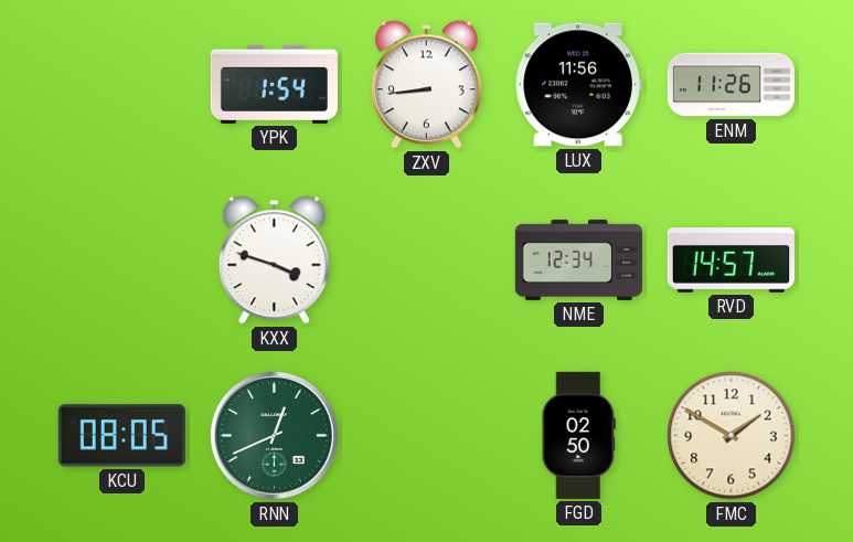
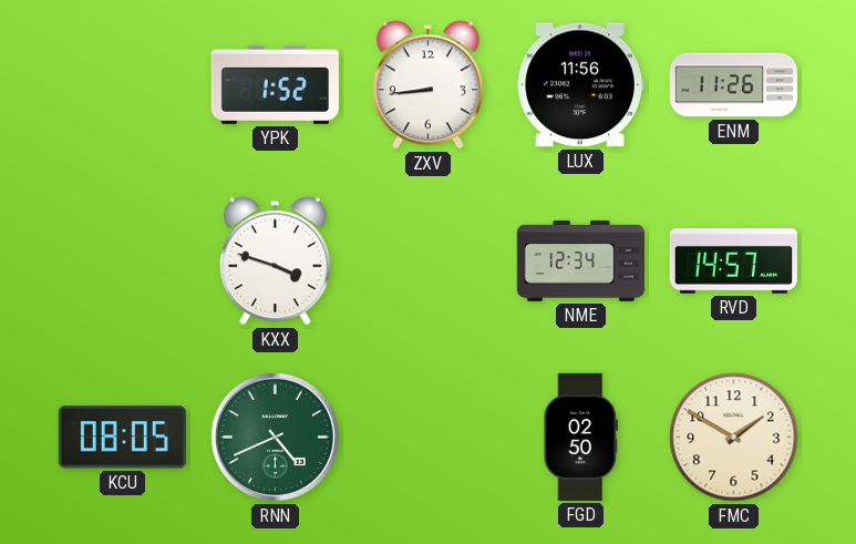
YPK: 1:54 -> 1:52
RNN: 12:41 -> 4:41
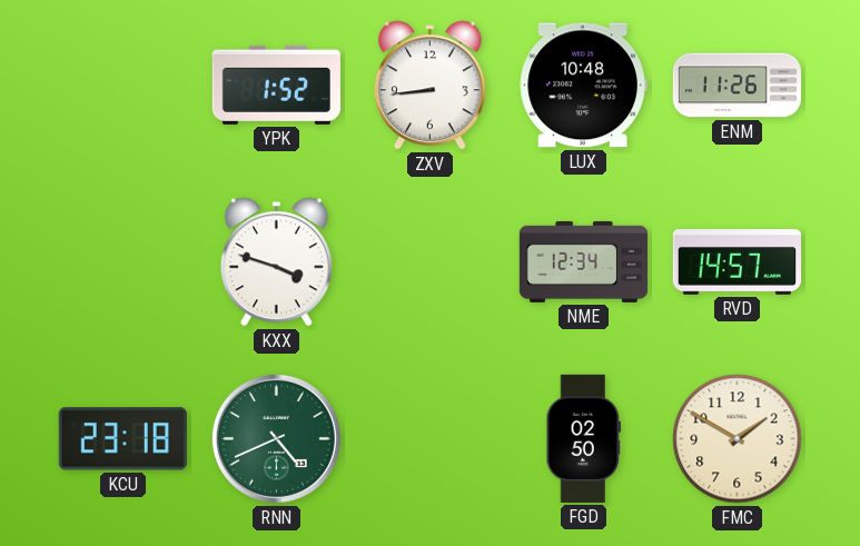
LUX: 11:56 -> 10:48
KCU: 08:05 -> 23:18
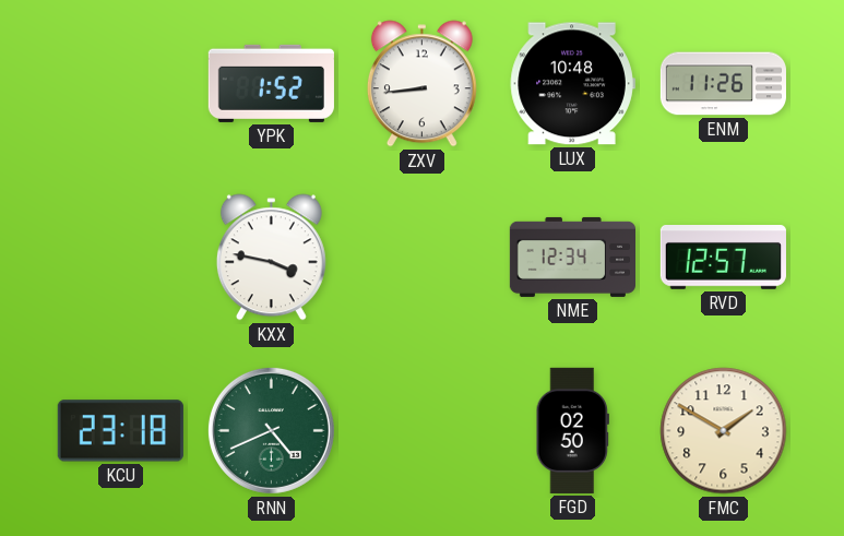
KXX: 3:48 -> 3:47
RVD: 14:57 -> 12:57
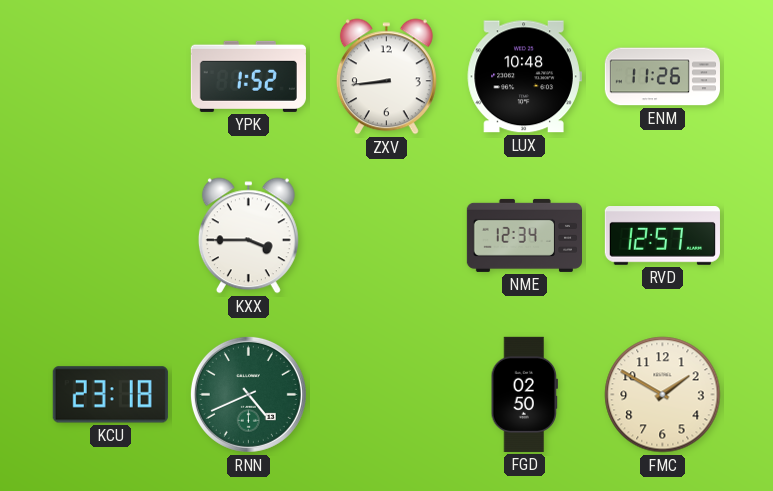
KXX: 3:47 -> 3:45
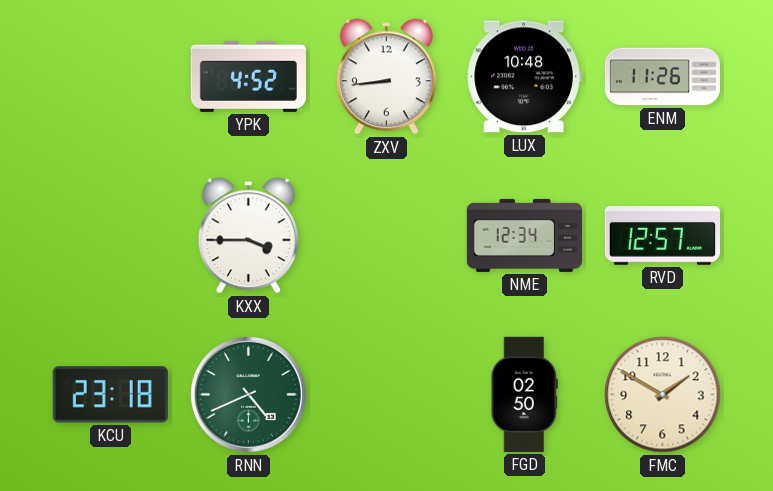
YPK: 1:52 -> 4:52
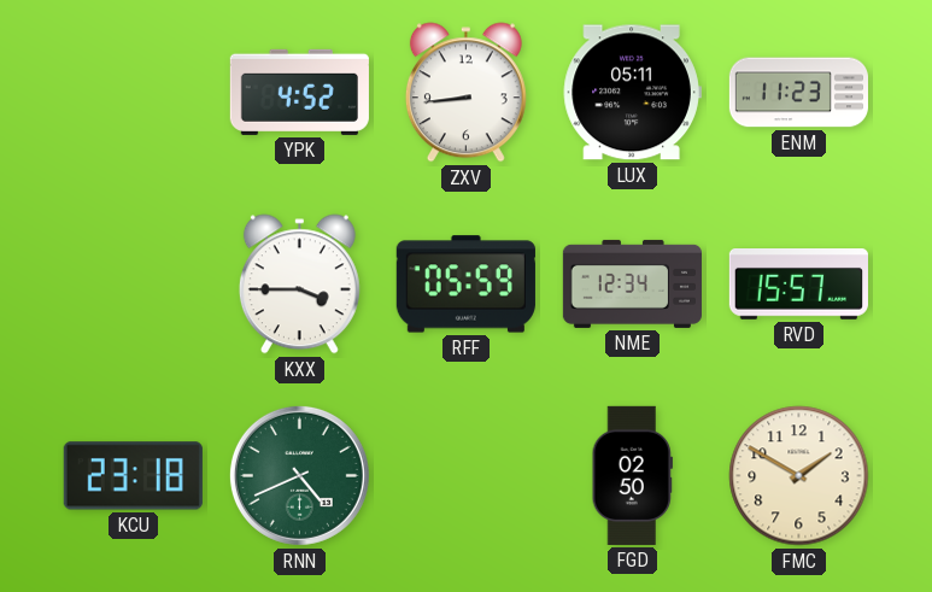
LUX: 10:48 -> 05:11
ENM: 11:26 -> 11:23
RFF: none -> 05:59
RVD: 12:57 -> 15:57
